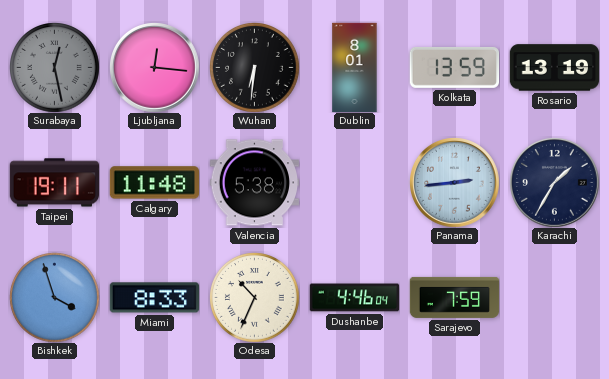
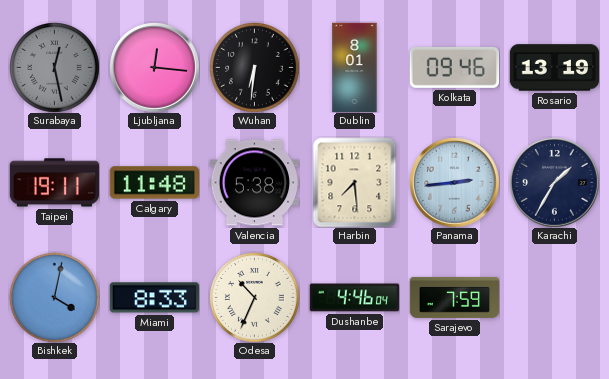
Kolkata: 13:59 -> 09:46
Harbin: none -> 7:29
Bishkek: 3:57 -> 4:02
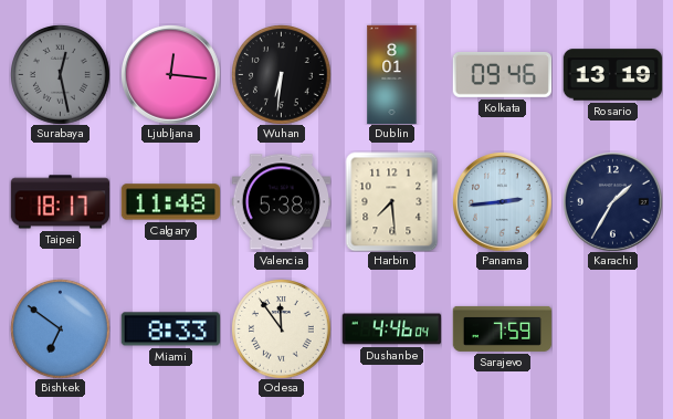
Taipei: 19:11 -> 18:17
Bishkek: 4:02 -> 6:51
Odesa: 10:34 -> 11:54
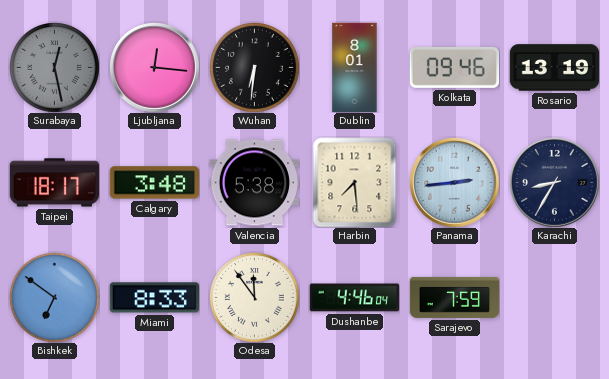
Calgary: 11:48 -> 3:48
Karachi: 1:35 -> 8:35
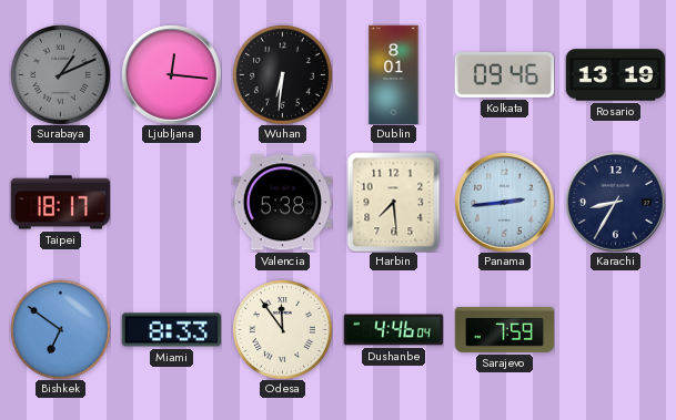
Surabaya: 12:28 -> 1:11
Calgary: 3:48 -> none
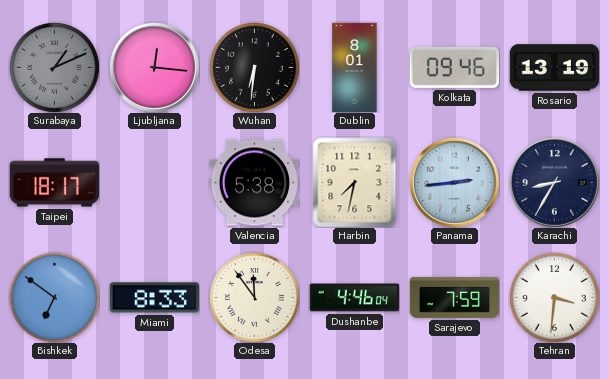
Harbin: 7:29 -> 7:32
Tehran: none -> 3:31
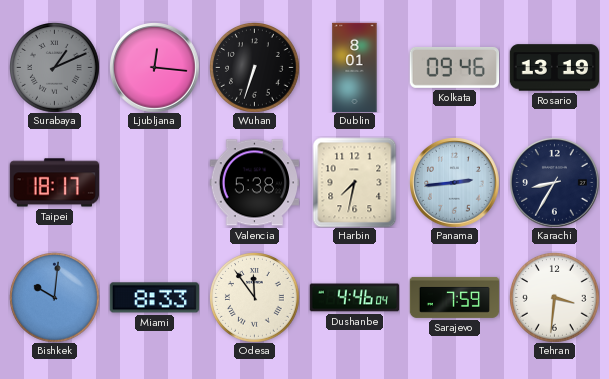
Wuhan: 6:31 -> 6:33
Bishkek: 6:51 -> 10:01
